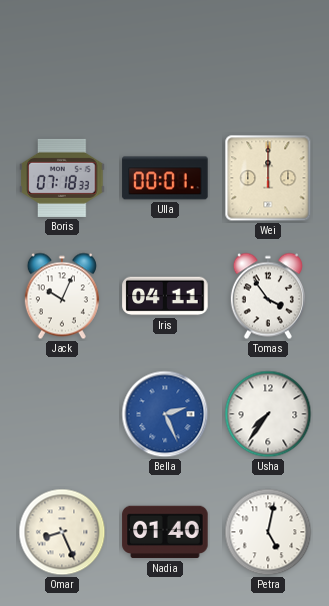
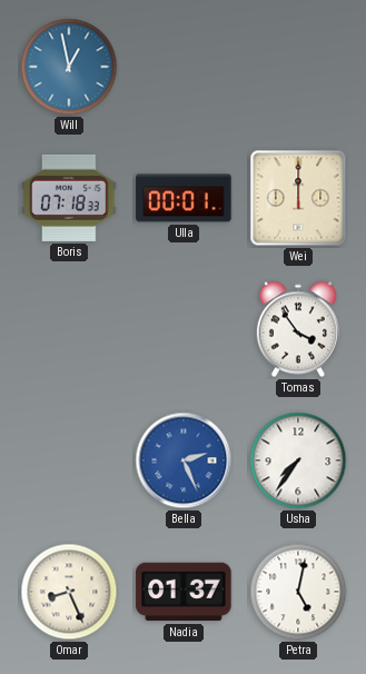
Will: none -> 12:58
Jack: 10:04 -> none
Iris: 04:11 -> none
Nadia: 01:40 -> 01:37
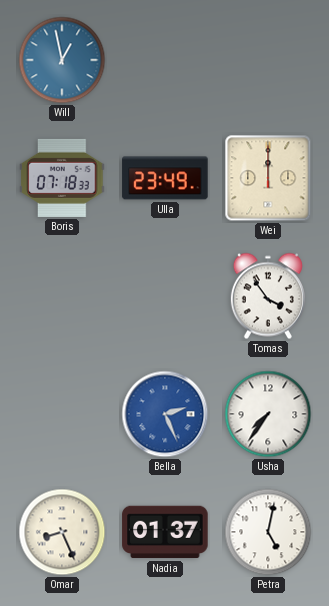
Ulla: 00:01 -> 23:49
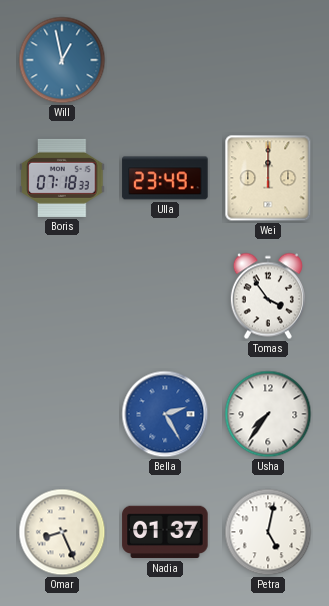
Bella: 2:26 -> 2:25
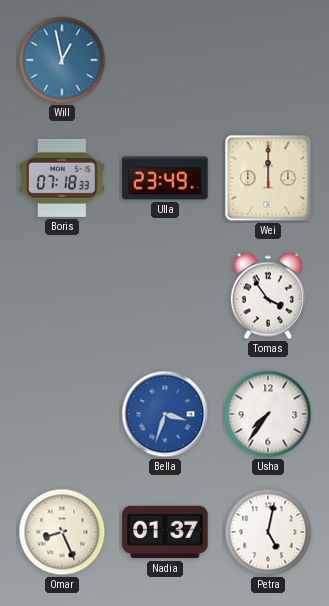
Bella: 2:25 -> 3:33
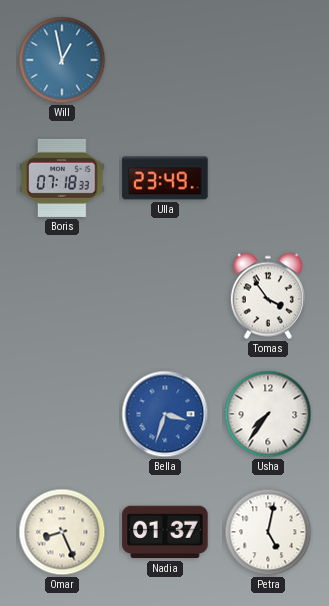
Wei: 12:00 -> none
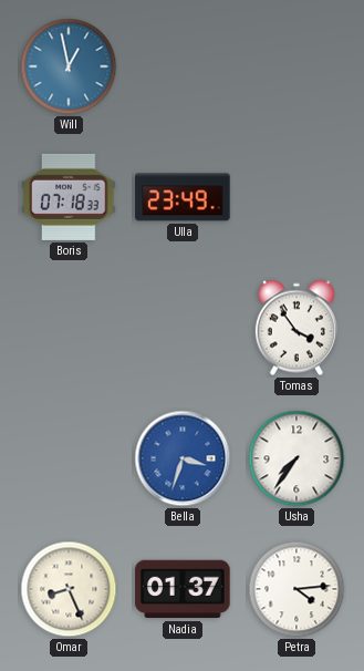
Petra: 5:02 -> 4:14
